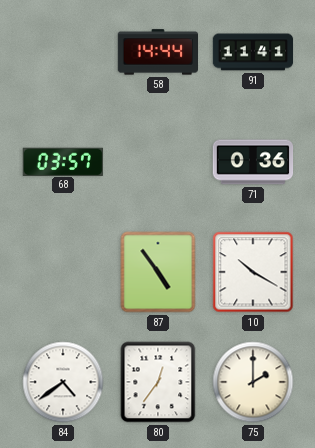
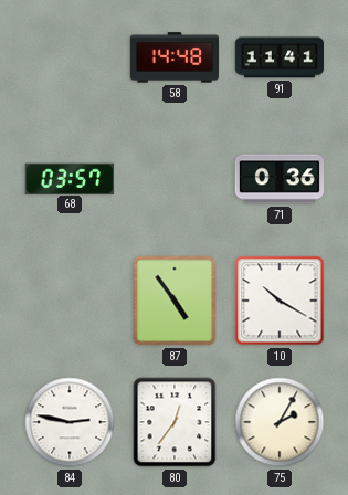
58: 14:44 -> 14:48
84: 4:39 -> 2:47
75: 2:00 -> 2:05
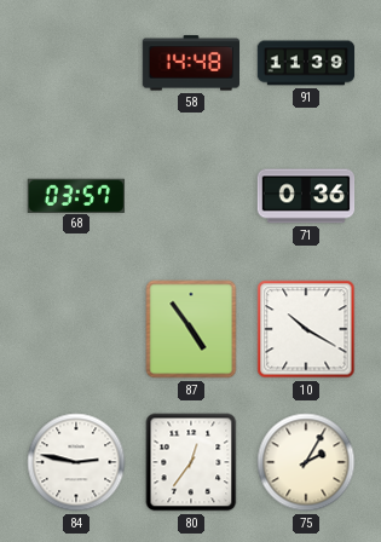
91: 11:41 -> 11:39
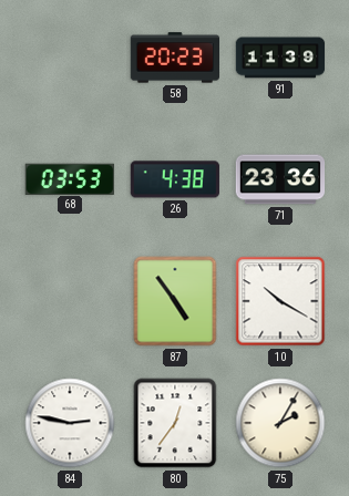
58: 14:48 -> 20:23
68: 03:57 -> 03:53
26: none -> 4:38
71: 0:36 -> 23:36
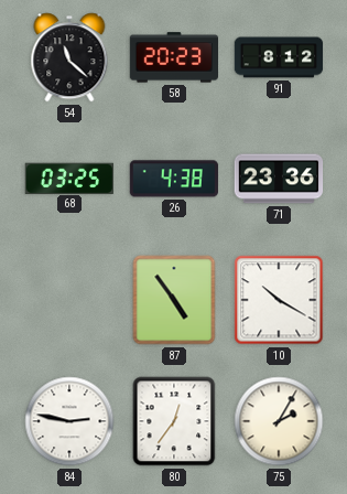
54: none -> 11:22
91: 11:39 -> 8:12
68: 03:53 -> 03:25
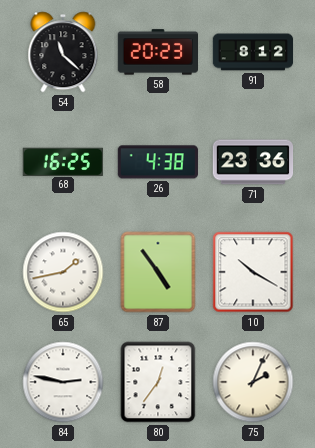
68: 03:25 -> 16:25
65: none -> 1:43
75: 2:05 -> 2:04
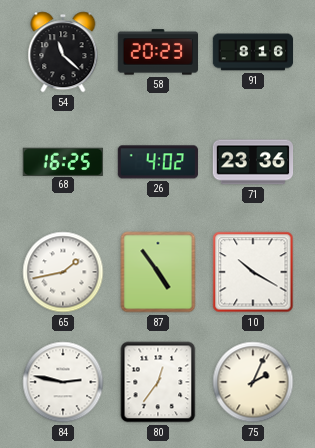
91: 8:12 -> 8:16
26: 4:38 -> 4:02
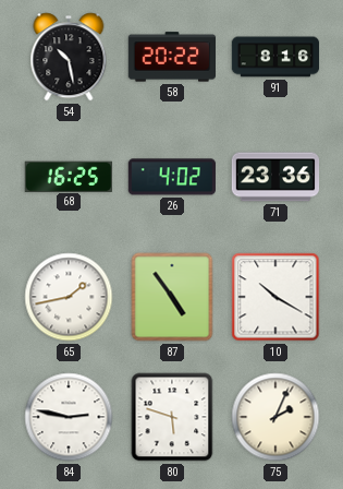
54: 11:22 -> 10:28
58: 20:23 -> 20:22
80: 12:36 -> 5:48
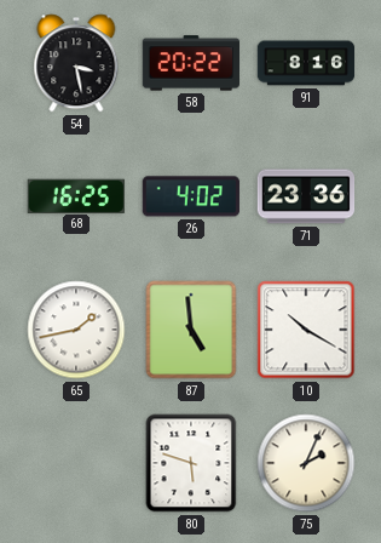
54: 10:28 -> 3:28
87: 4:54 -> 4:59
84: 2:47 -> none
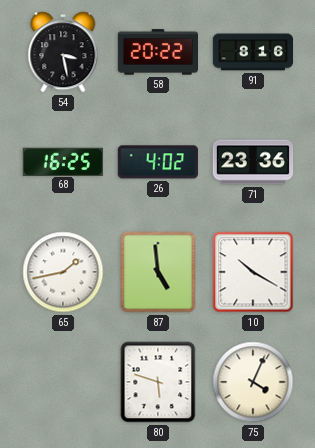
75: 2:04 -> 4:04
